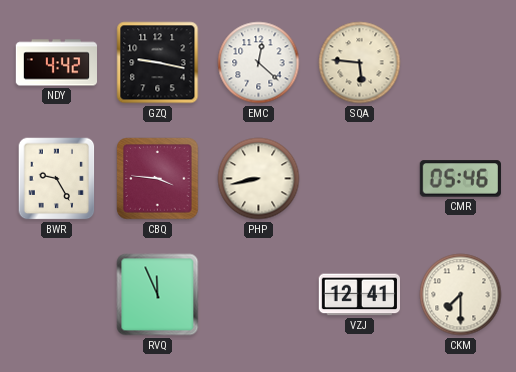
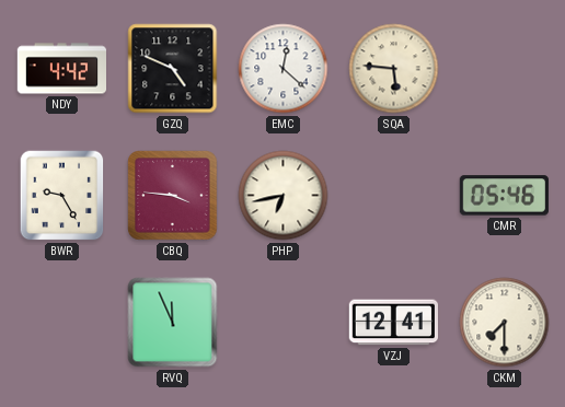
GZQ: 9:17 -> 4:49
PHP: 8:43 -> 6:43
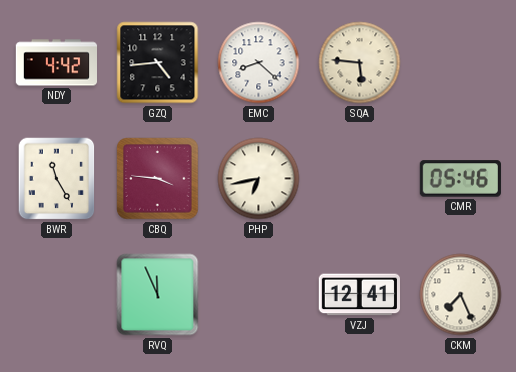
GZQ: 4:49 -> 4:44
EMC: 12:22 -> 8:22
BWR: 9:25 -> 11:25
CKM: 7:30 -> 7:26
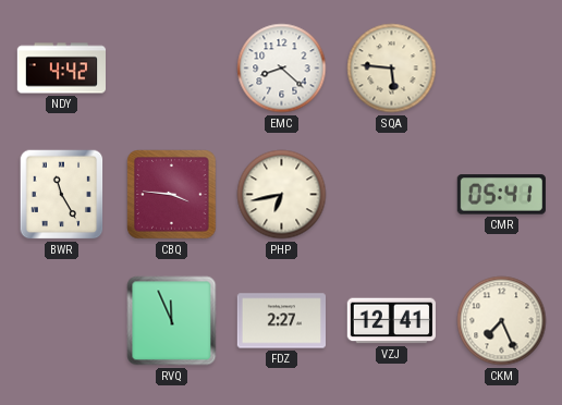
GZQ: 4:44 -> none
CMR: 05:46 -> 05:41
FDZ: none -> 2:27
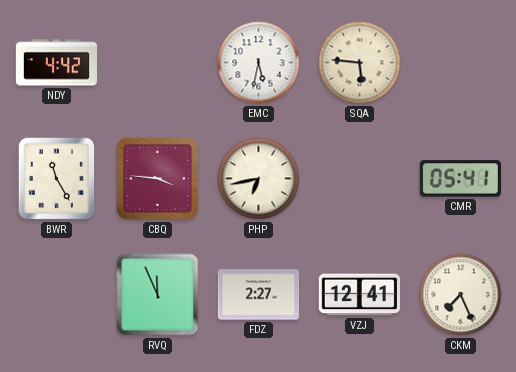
EMC: 8:22 -> 5:32
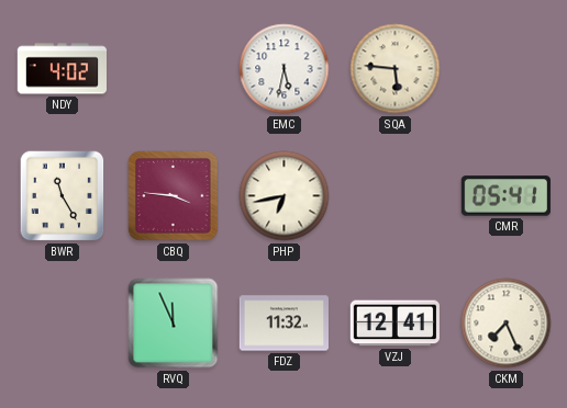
NDY: 4:42 -> 4:02
FDZ: 2:27 -> 11:32
